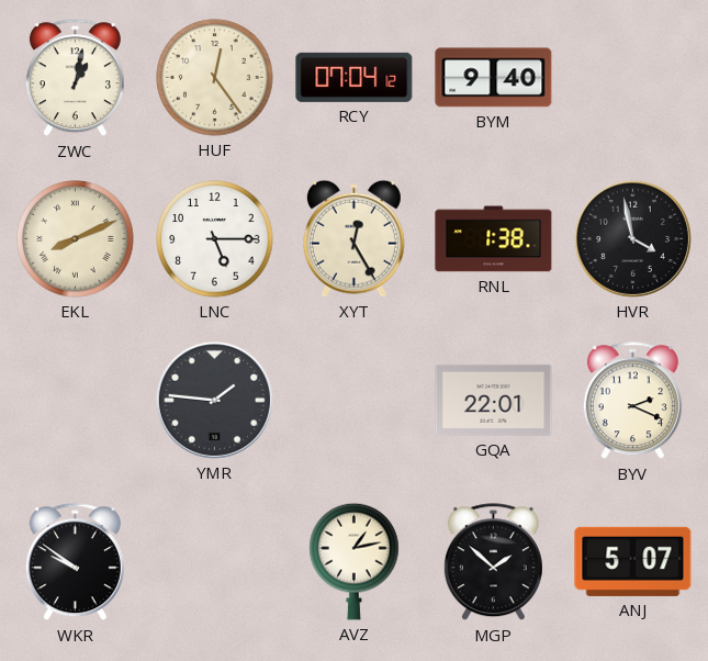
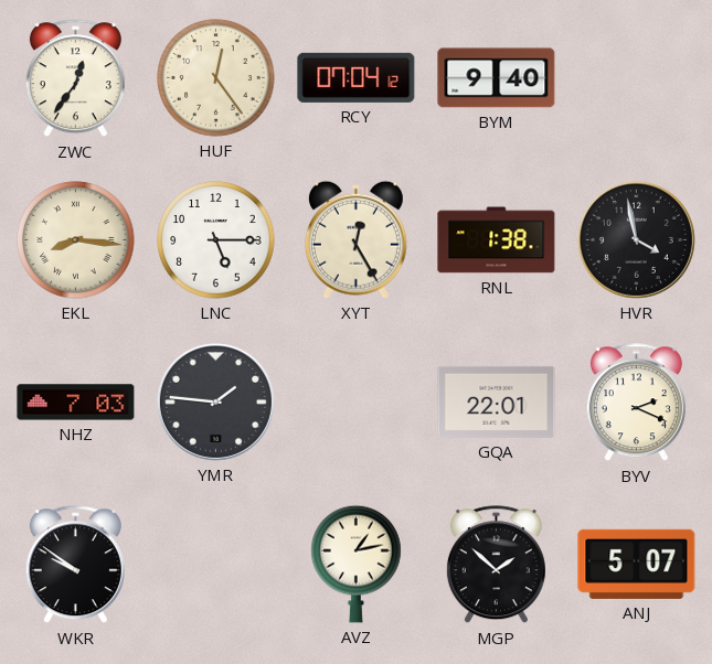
ZWC: 1:02 -> 12:36
EKL: 8:11 -> 8:16
NHZ: none -> 7:03
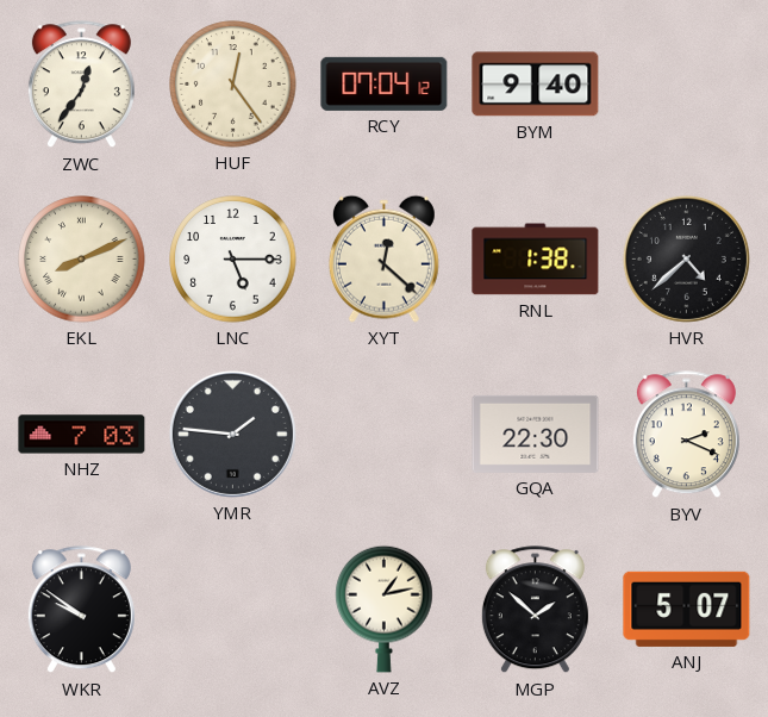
EKL: 8:16 -> 8:11
XYT: 12:25 -> 12:22
HVR: 3:58 -> 4:38
GQA: 22:01 -> 22:30
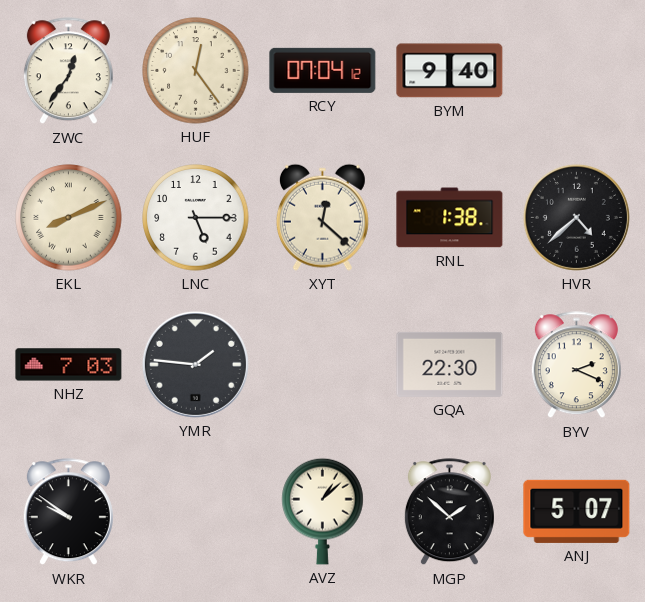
AVZ: 1:13 -> 1:08
